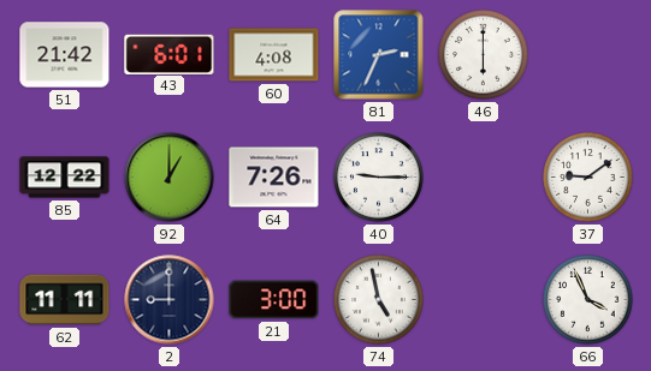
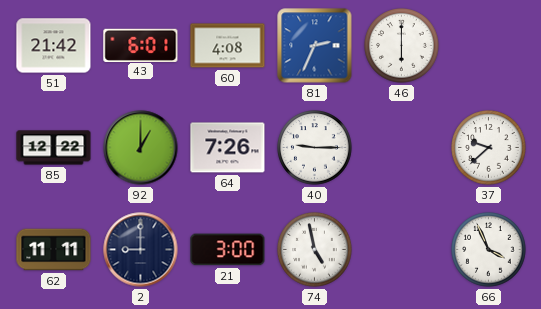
37: 9:09 -> 9:38
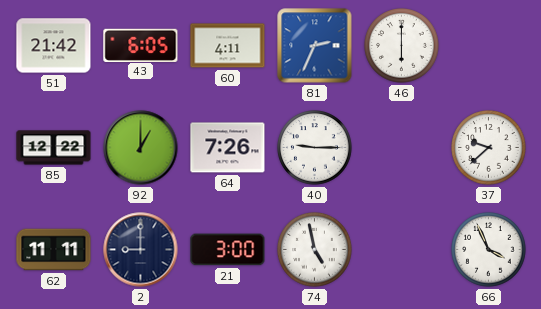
43: 6:01 -> 6:05
60: 4:08 -> 4:11
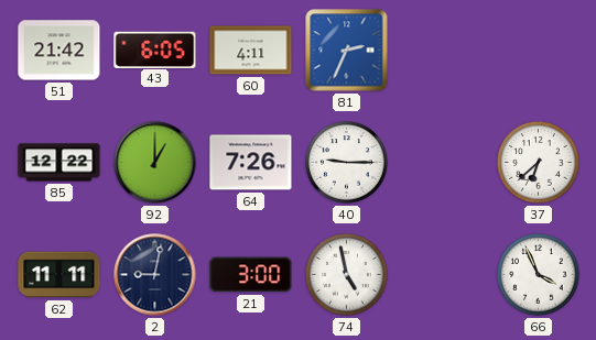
46: 6:00 -> none
37: 9:38 -> 6:38
2: 9:00 -> 9:02
